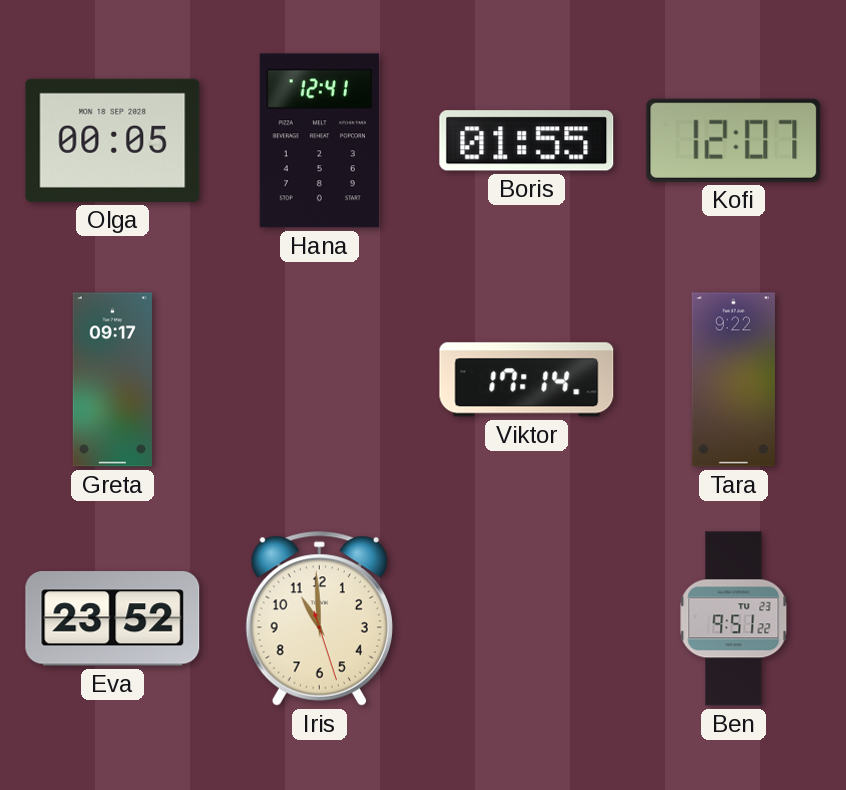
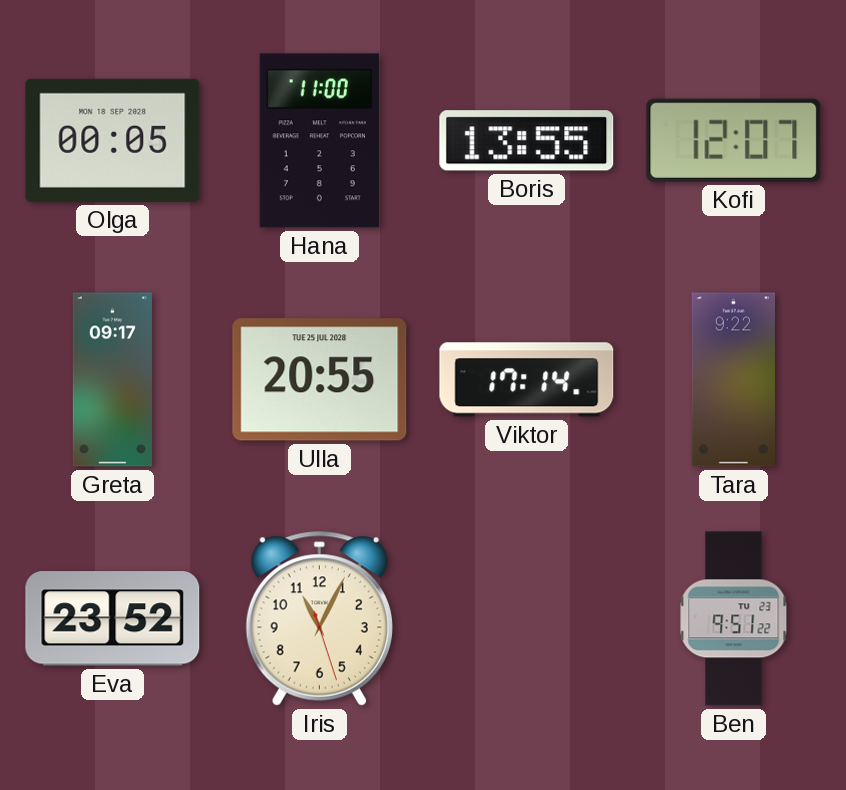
Hana: 12:41 -> 11:00
Boris: 01:55 -> 13:55
Ulla: none -> 20:55
Iris: 10:59 -> 11:04
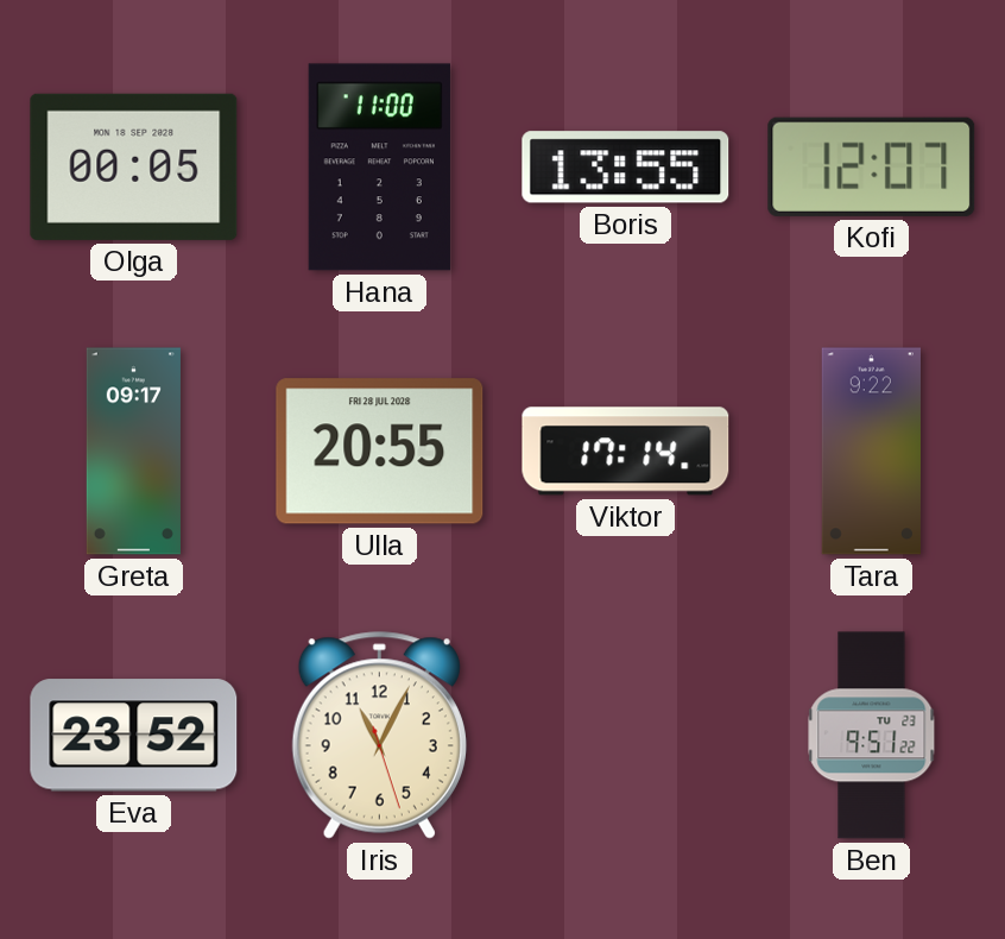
Ulla date: TUE 25 JUL 2028 -> FRI 28 JUL 2028
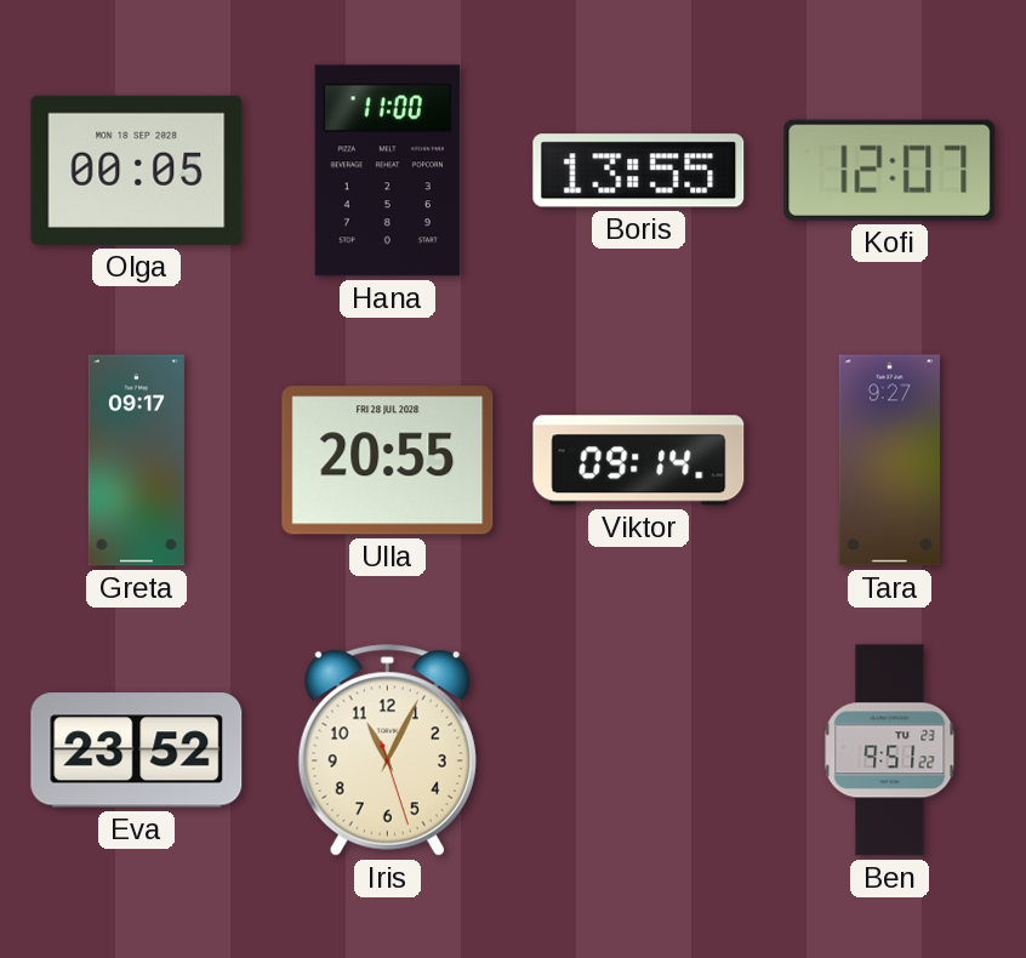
Viktor: 17:14 -> 09:14
Tara: 9:22 -> 9:27
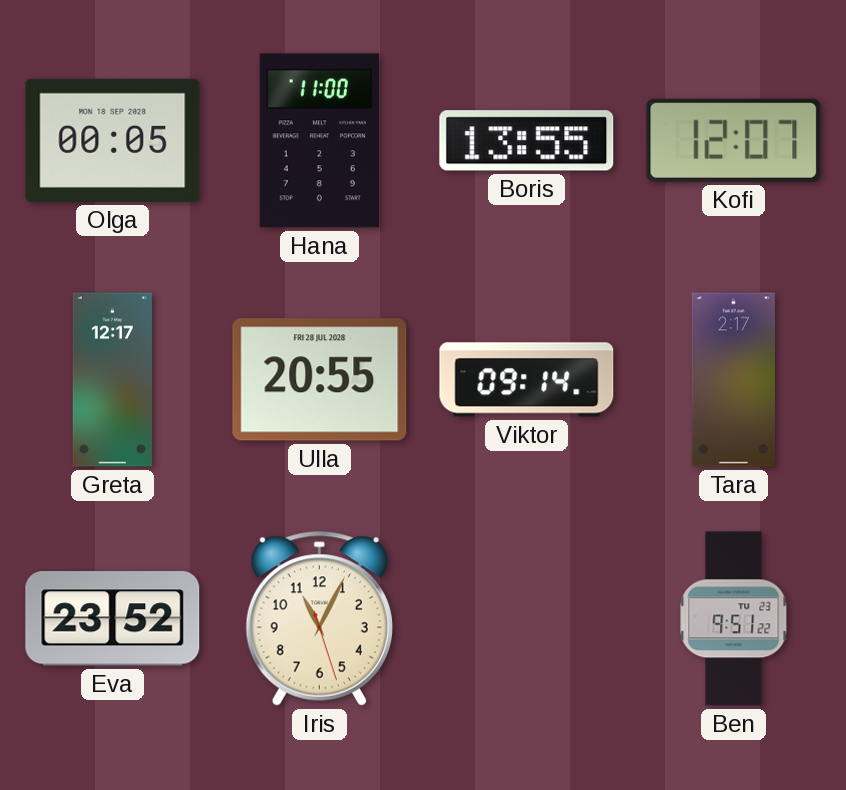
Greta: 09:17 -> 12:17
Tara: 9:27 -> 2:17
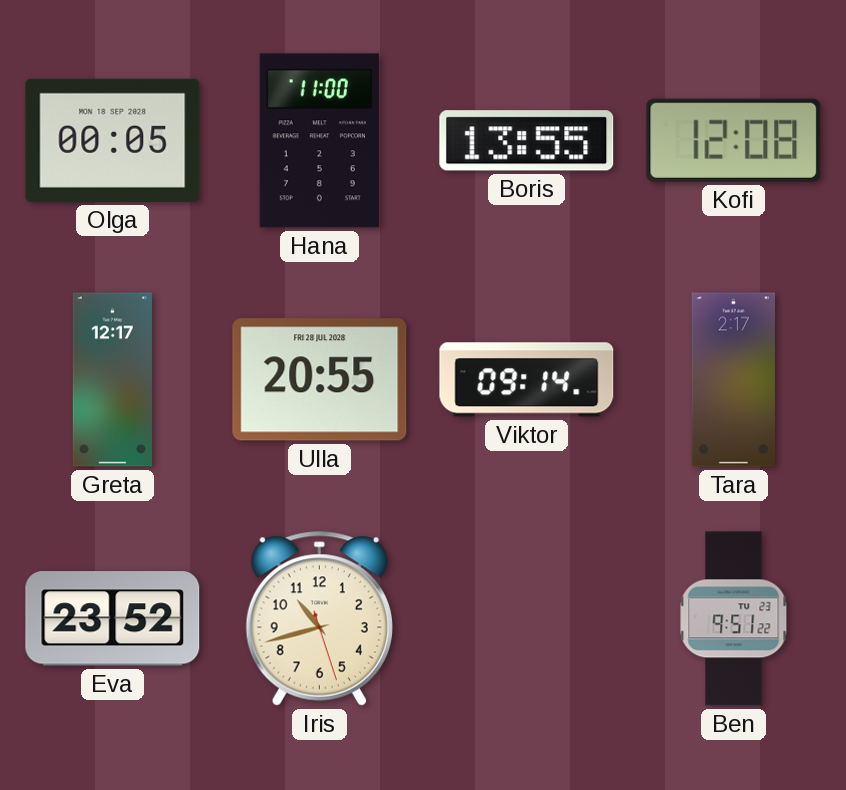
Kofi: 12:07 -> 12:08
Iris: 11:04 -> 10:42
